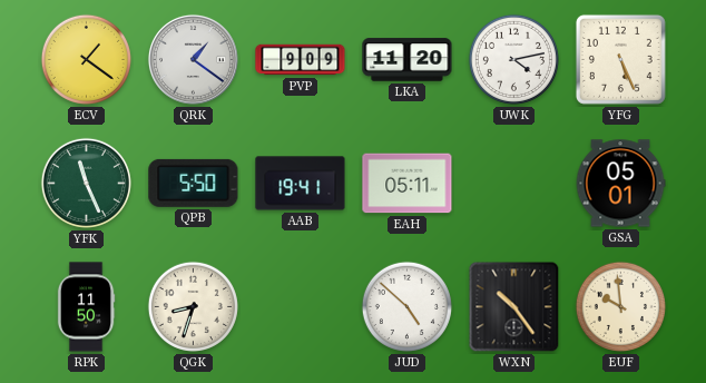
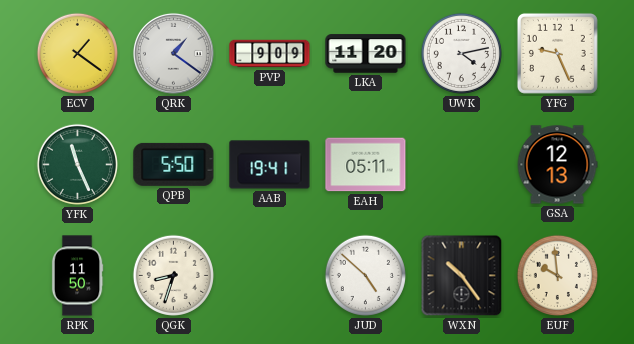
YFG: 5:26 -> 9:26
GSA: 05:01 -> 12:13
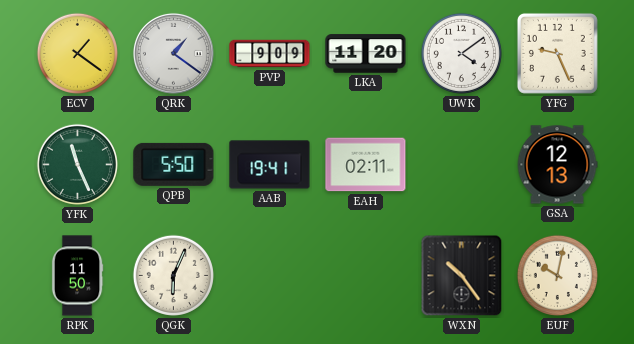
UWK: 4:13 -> 4:09
EAH: 05:11 -> 02:11
QGK: 8:33 -> 6:04
JUD: 4:52 -> none
EUF: 9:59 -> 10:02
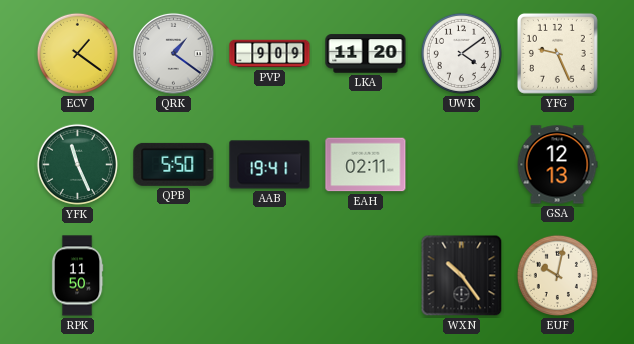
QGK: 6:04 -> none
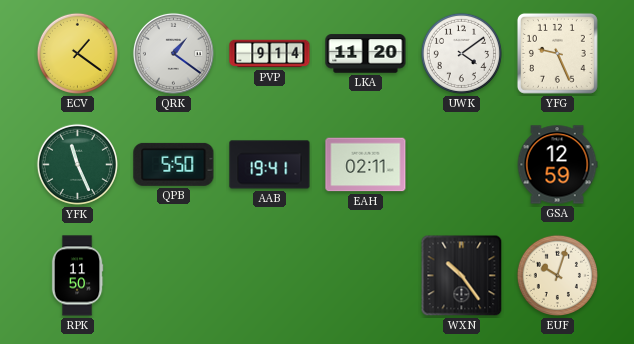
PVP: 9:09 -> 9:14
GSA: 12:13 -> 12:59
EUF: 10:02 -> 10:03
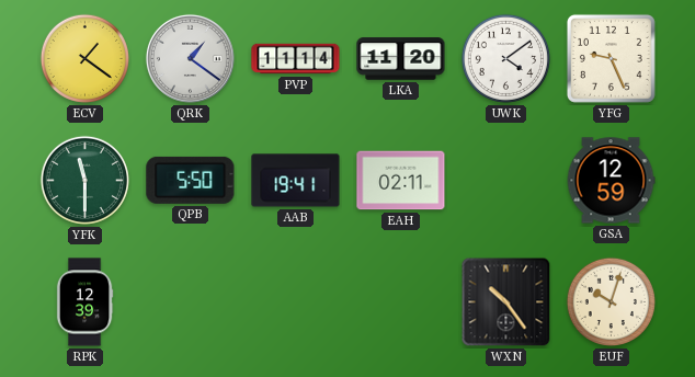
PVP: 9:14 -> 11:14
YFK: 11:26 -> 11:30
RPK: 11:50 -> 12:39
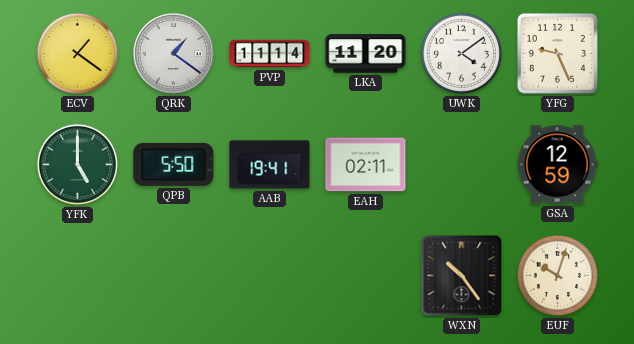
YFK: 11:30 -> 5:00
RPK: 12:39 -> none
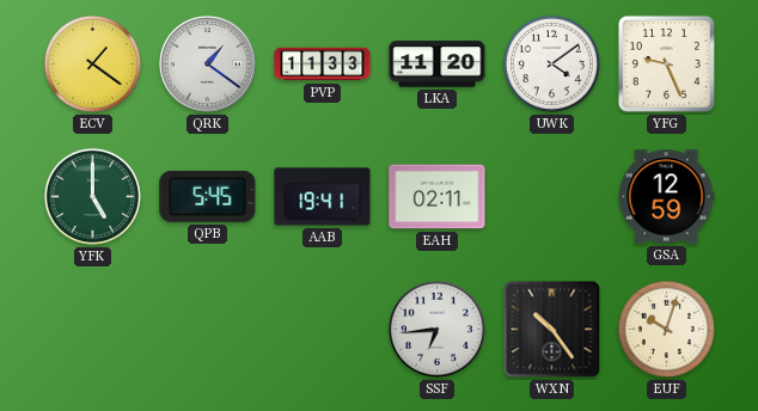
PVP: 11:14 -> 11:33
QPB: 5:50 -> 5:45
SSF: none -> 6:44
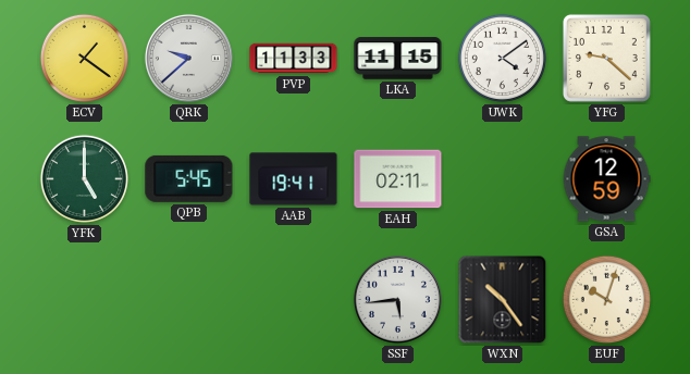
QRK: 1:21 -> 9:38
LKA: 11:20 -> 11:15
YFG: 9:26 -> 9:22
SSF: 6:44 -> 5:44
